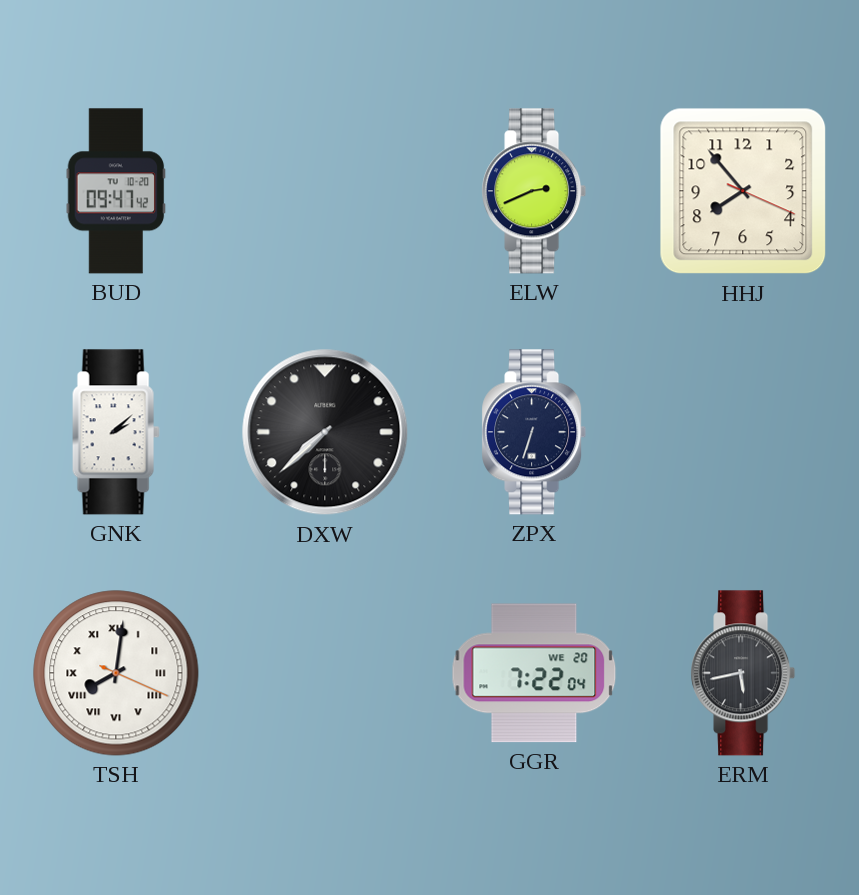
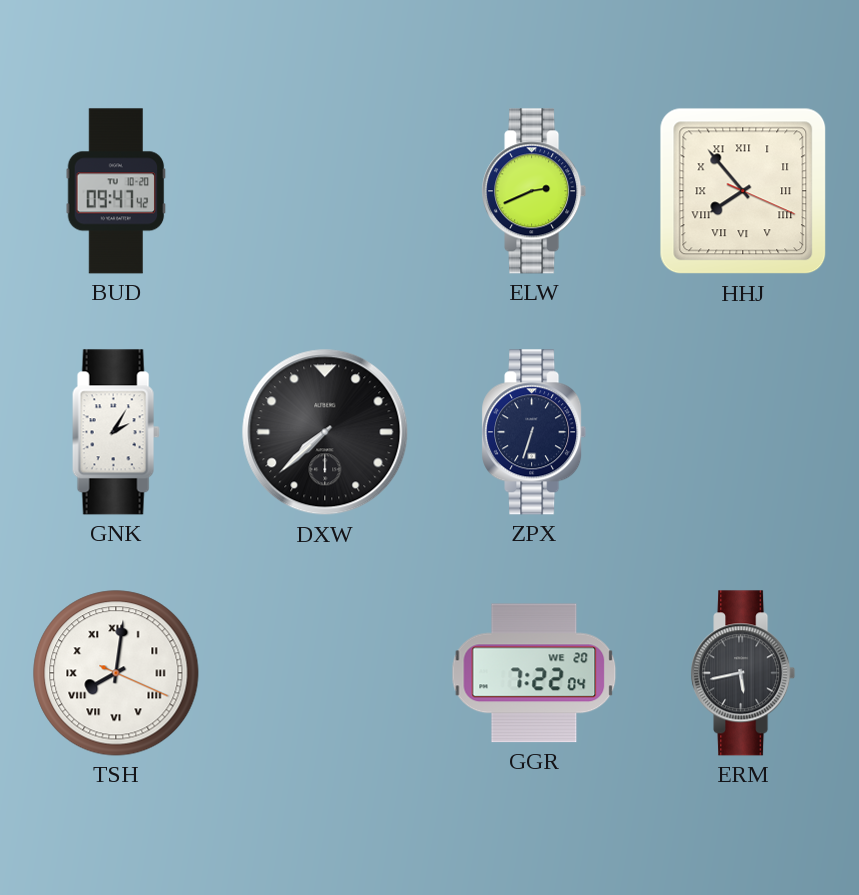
HHJ numerals: Arabic -> Roman
GNK: 2:08 -> 2:05
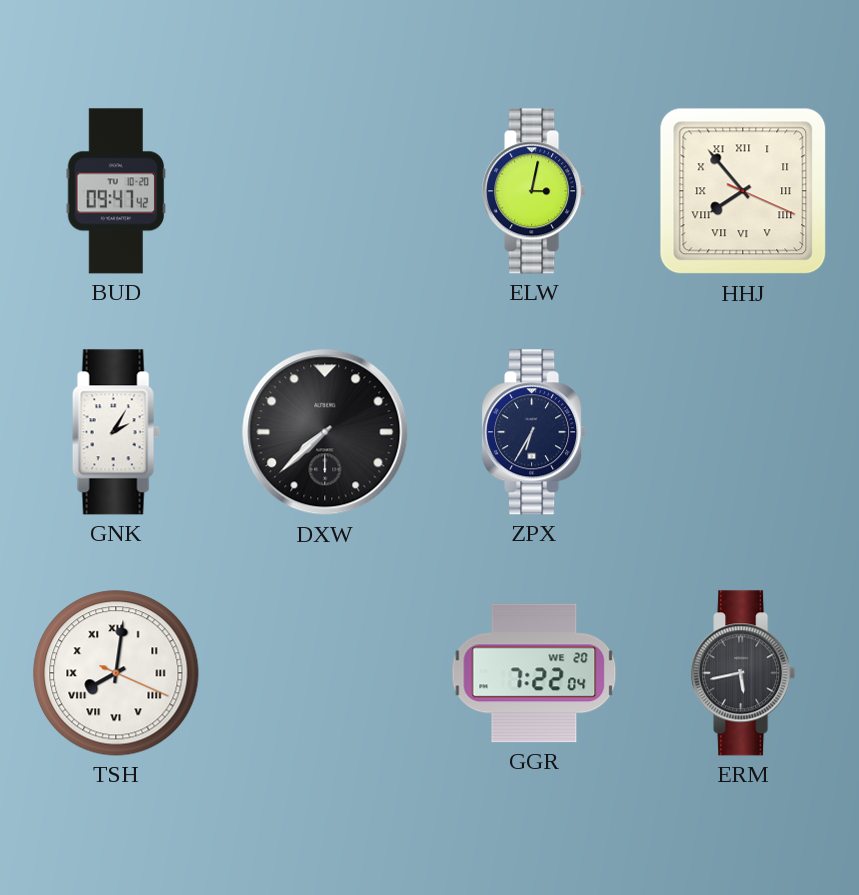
ELW: 2:41 -> 3:02
ZPX: 6:33 -> 6:35
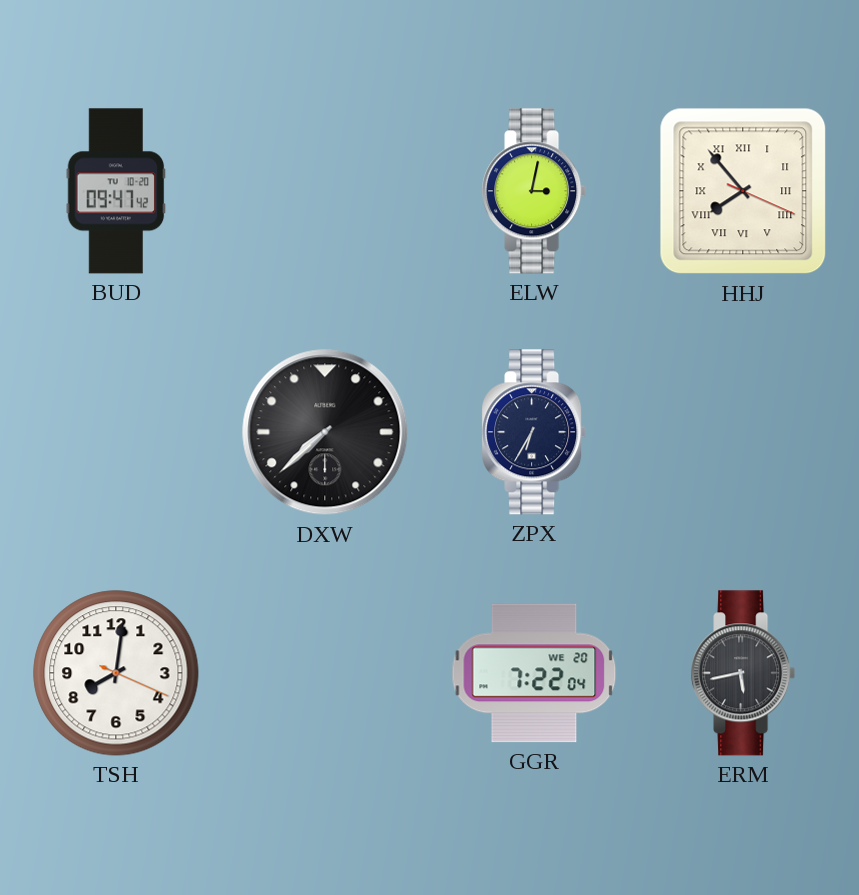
GNK: 2:05 -> none
TSH numerals: Roman -> Arabic
